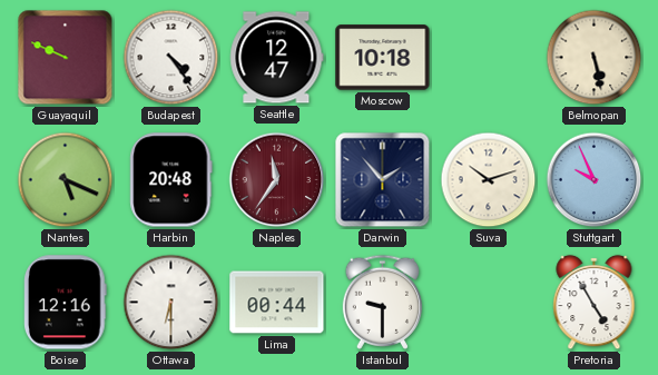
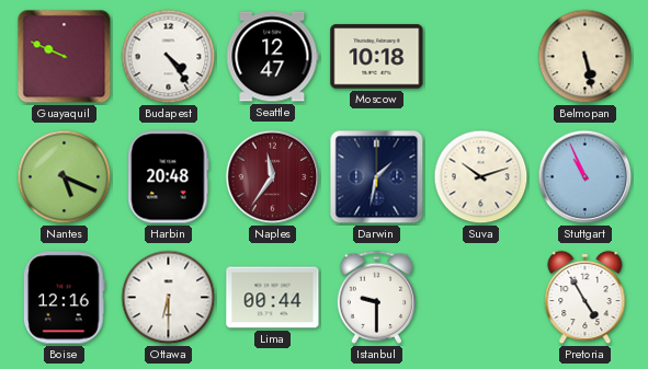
Darwin: 1:53 -> 1:32
Stuttgart: 9:56 -> 10:56
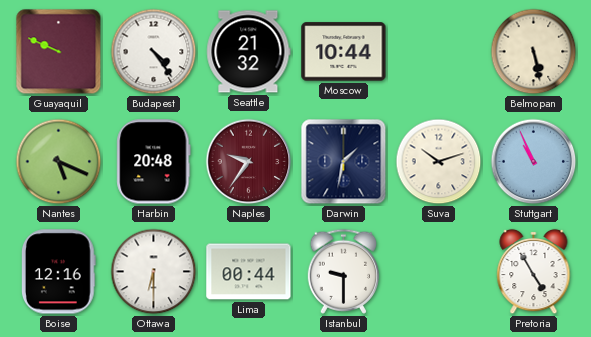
Seattle: 12:47 -> 21:32
Moscow: 10:18 -> 10:44
Naples: 11:36 -> 9:36
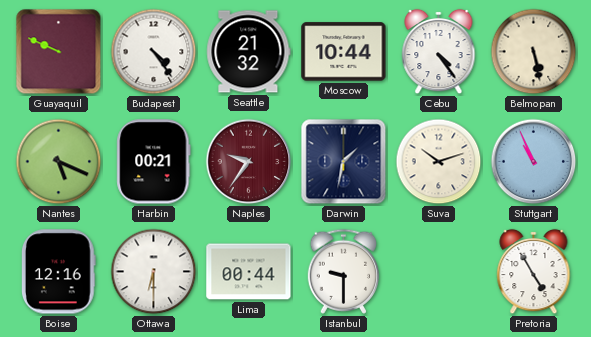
Cebu: none -> 4:24
Harbin: 20:48 -> 00:21
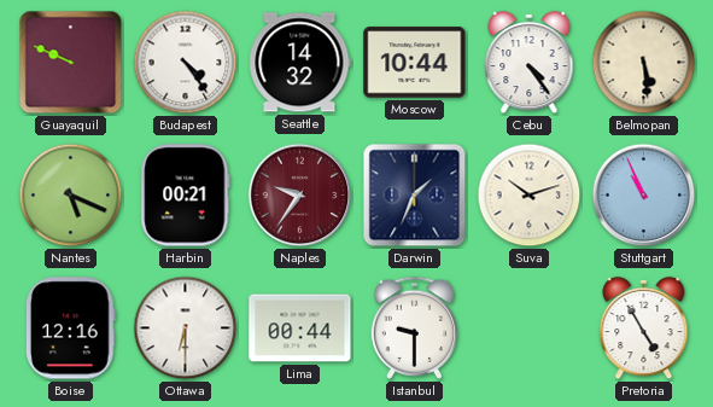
Seattle: 21:32 -> 14:32
Belmopan: 5:28 -> 5:29
Darwin: 1:32 -> 1:34
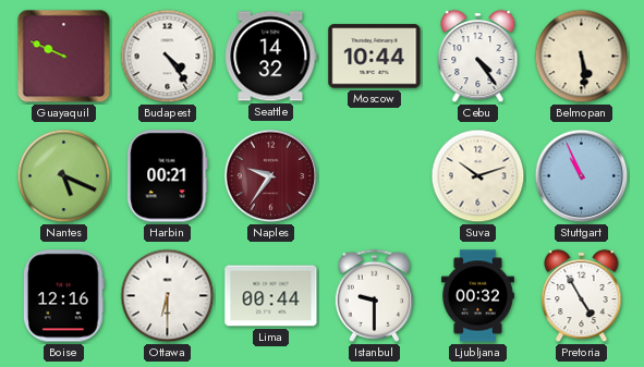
Darwin: 1:34 -> none
Ljubljana: none -> 00:32
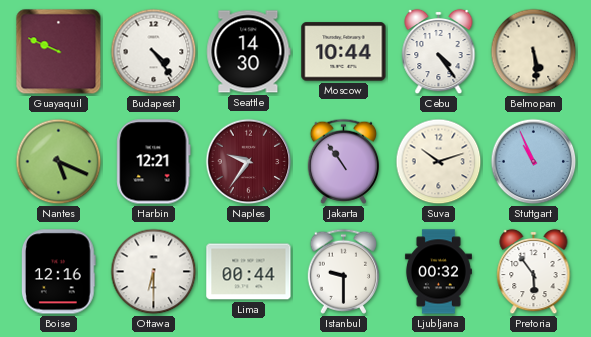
Seattle: 14:32 -> 14:30
Harbin: 00:21 -> 12:21
Jakarta: none -> 10:54
Pretoria: 4:55 -> 5:54
